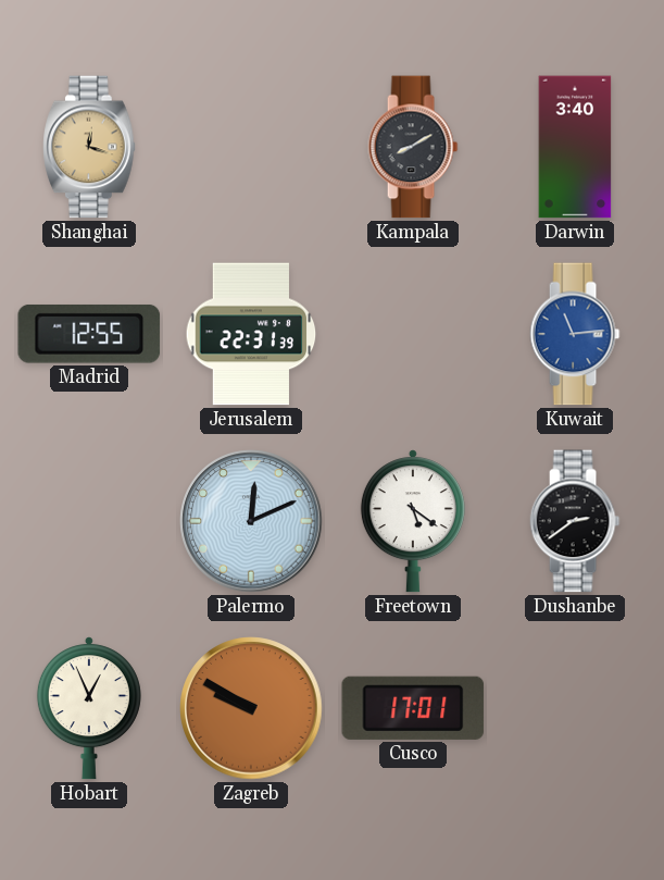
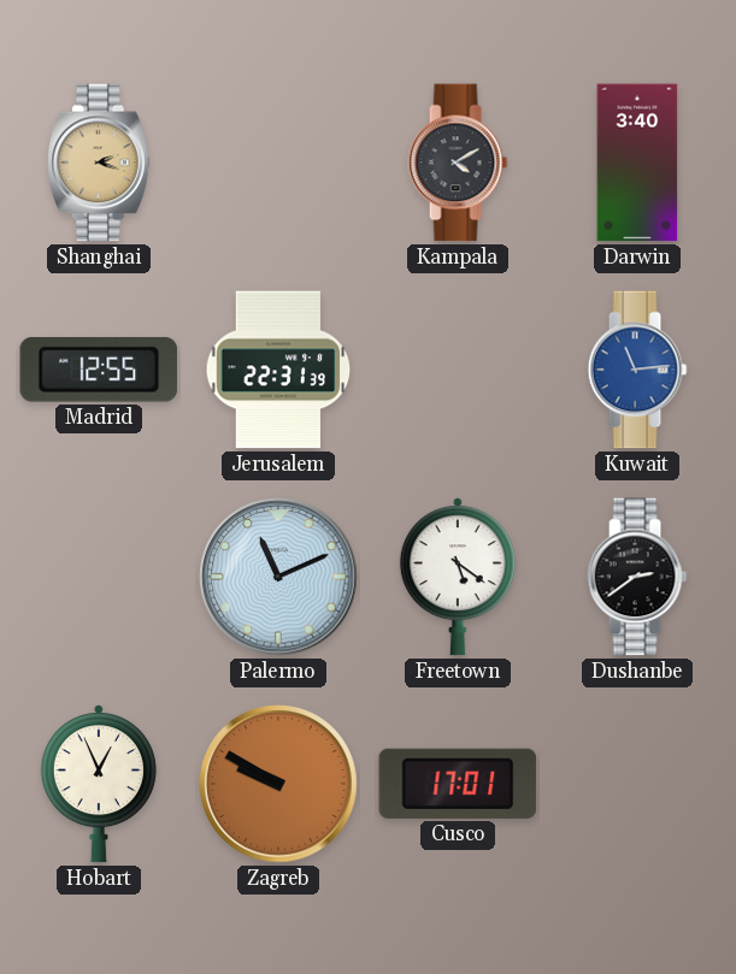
Shanghai: 12:18 -> 2:18
Kampala: 8:10 -> 4:10
Palermo: 12:11 -> 11:11
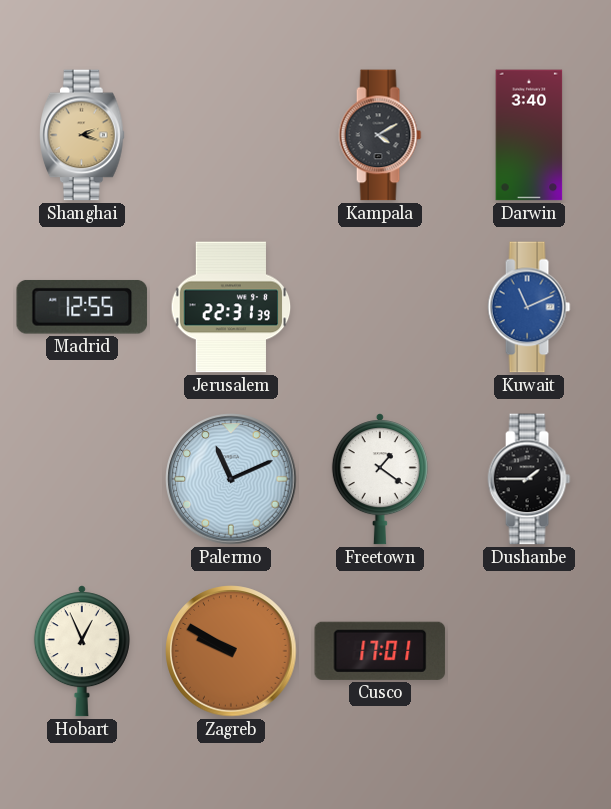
Kuwait: 11:14 -> 11:11
Freetown: 5:21 -> 1:21
Dushanbe: 2:39 -> 1:45
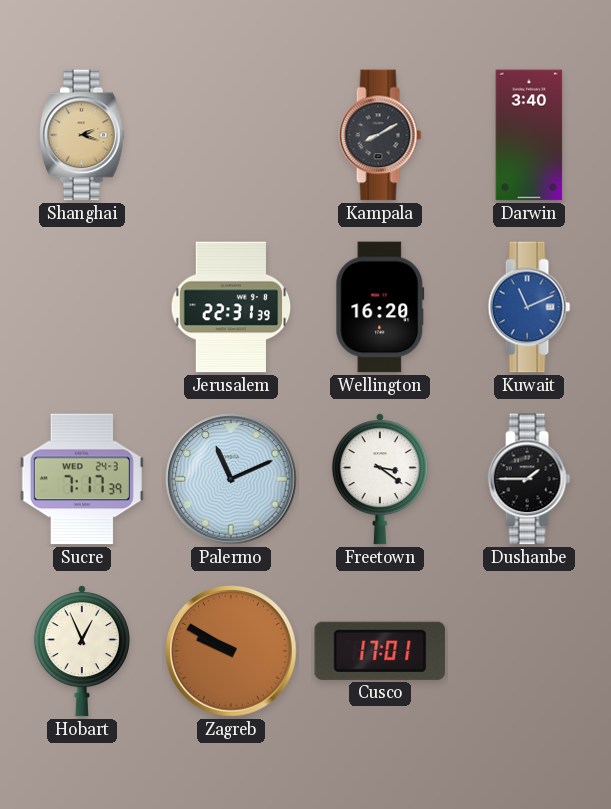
Kampala: 4:10 -> 8:10
Madrid: 12:55 -> none
Wellington: none -> 16:20
Sucre: none -> 7:17
Freetown: 1:21 -> 3:21
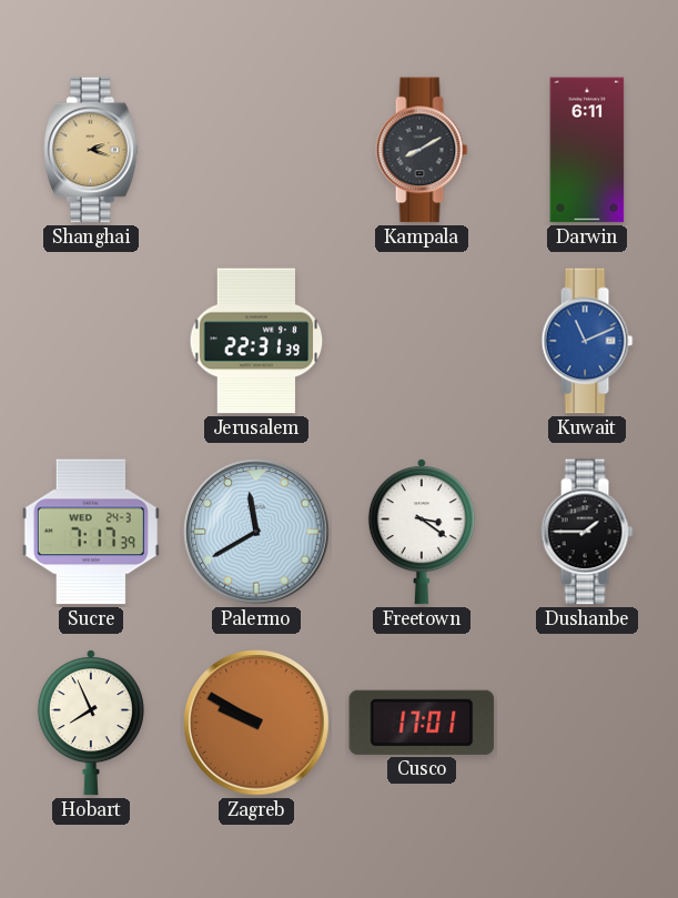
Darwin: 3:40 -> 6:11
Wellington: 16:20 -> none
Palermo: 11:11 -> 11:40
Hobart: 12:56 -> 7:56
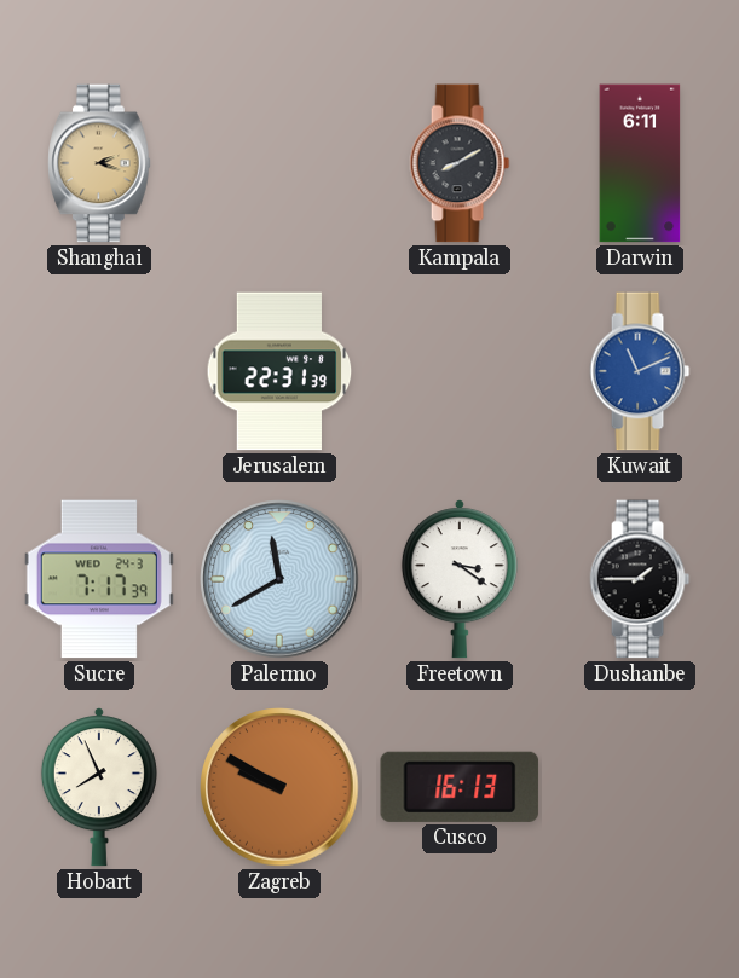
Cusco: 17:01 -> 16:13
